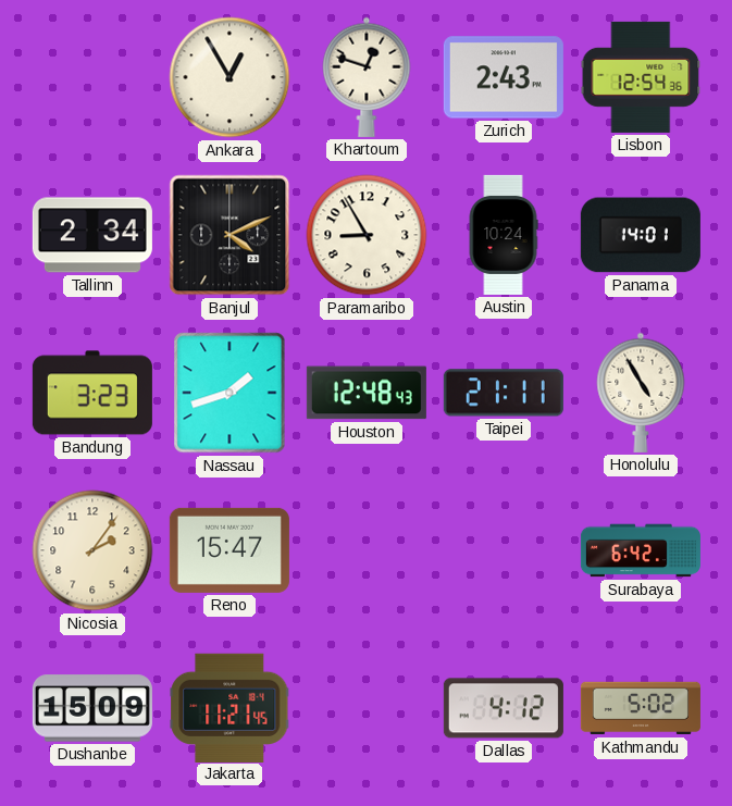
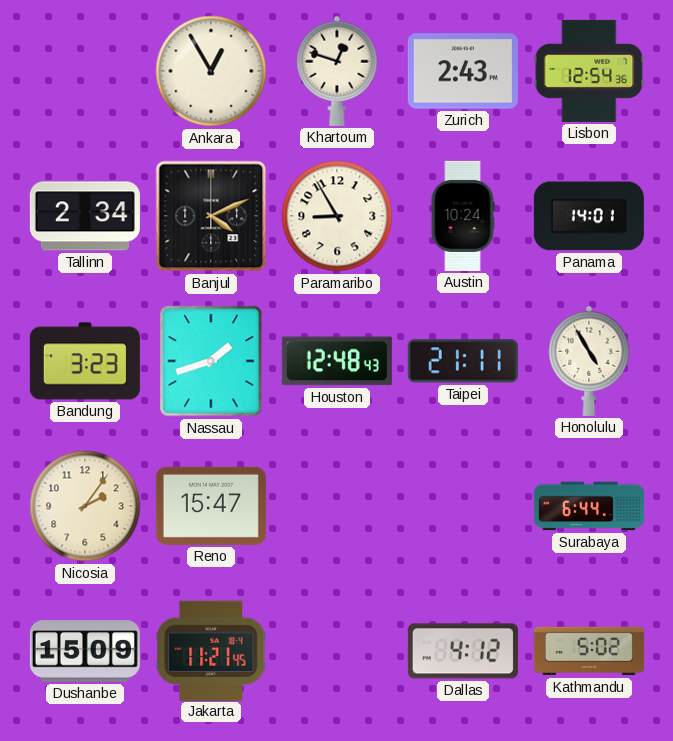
Surabaya: 6:42 -> 6:44
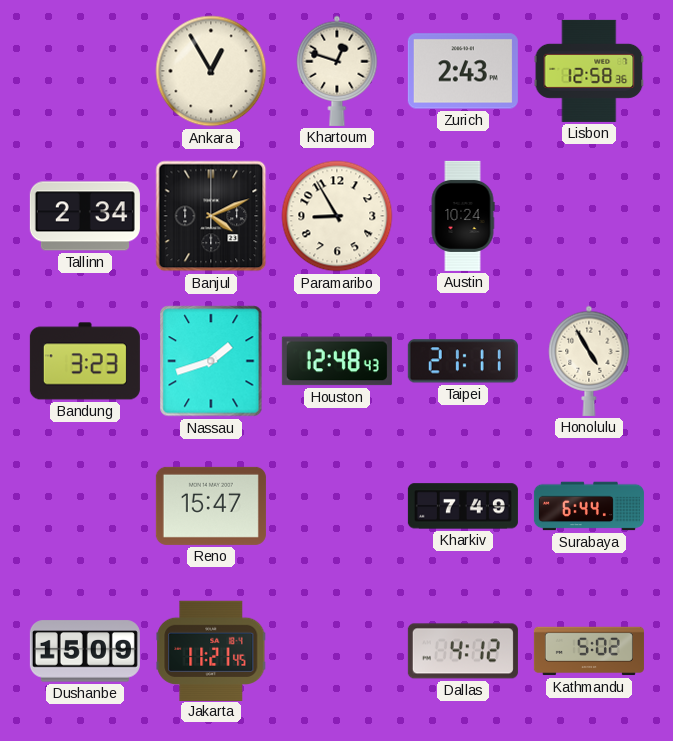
Lisbon: 12:54 -> 12:58
Panama: 14:01 -> none
Nicosia: 2:06 -> none
Kharkiv: none -> 7:49
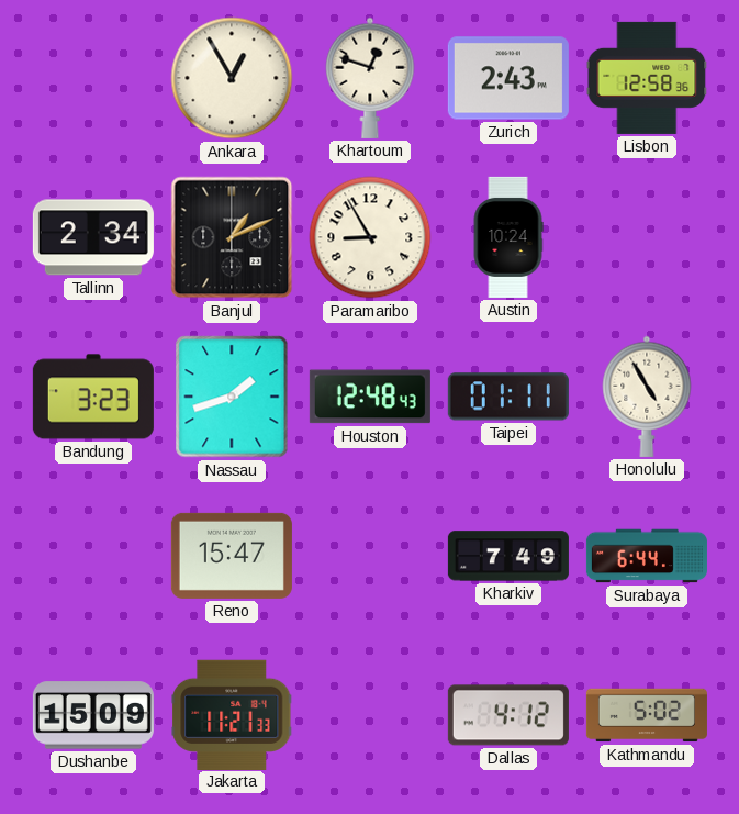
Banjul: 4:11 -> 1:11
Taipei: 21:11 -> 01:11
Jakarta: 11:21:45 -> 11:21:33
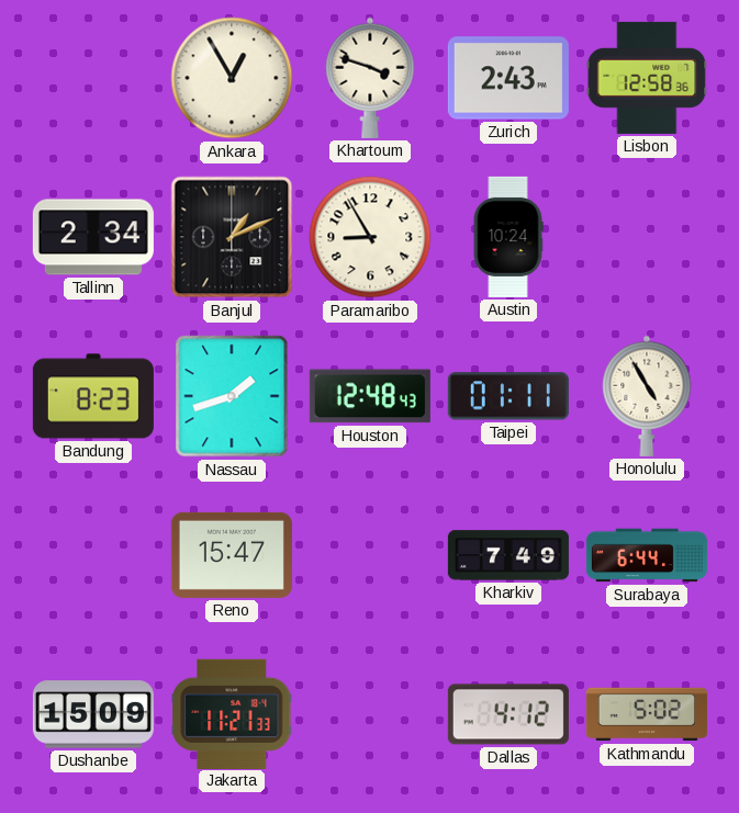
Khartoum: 12:48 -> 3:48
Bandung: 3:23 -> 8:23
